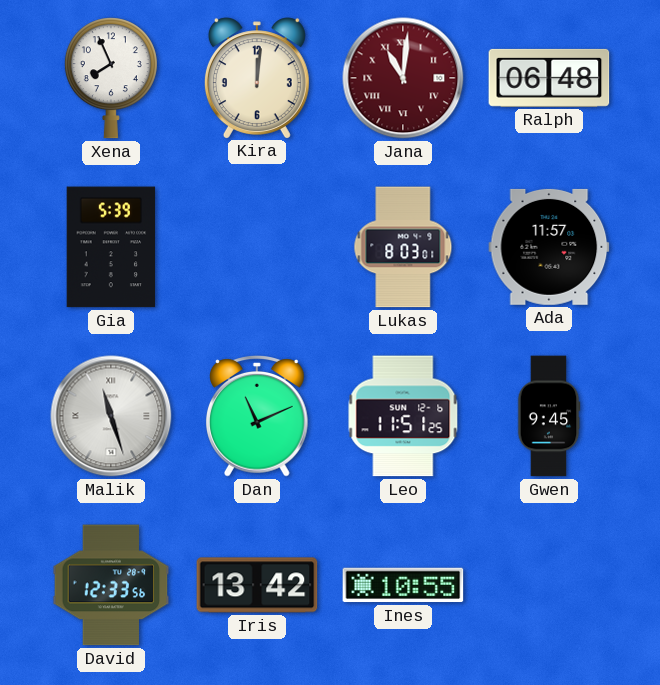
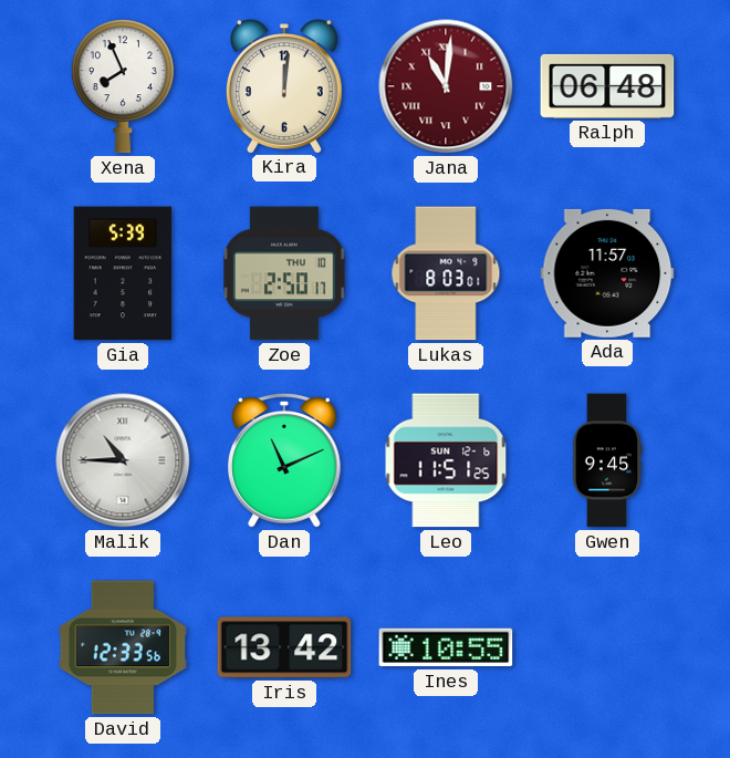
Zoe: none -> 2:50
Malik: 11:27 -> 10:45
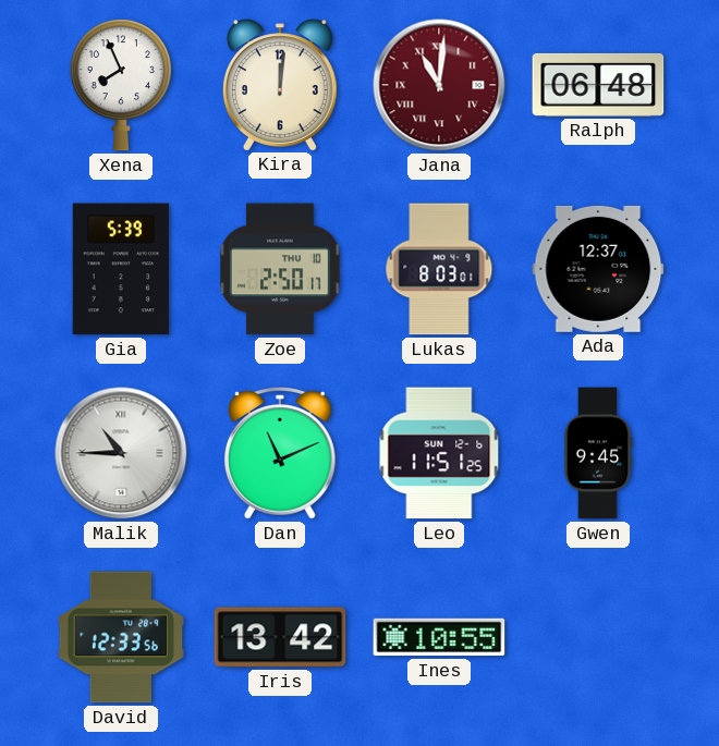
Ada: 11:57 -> 12:37
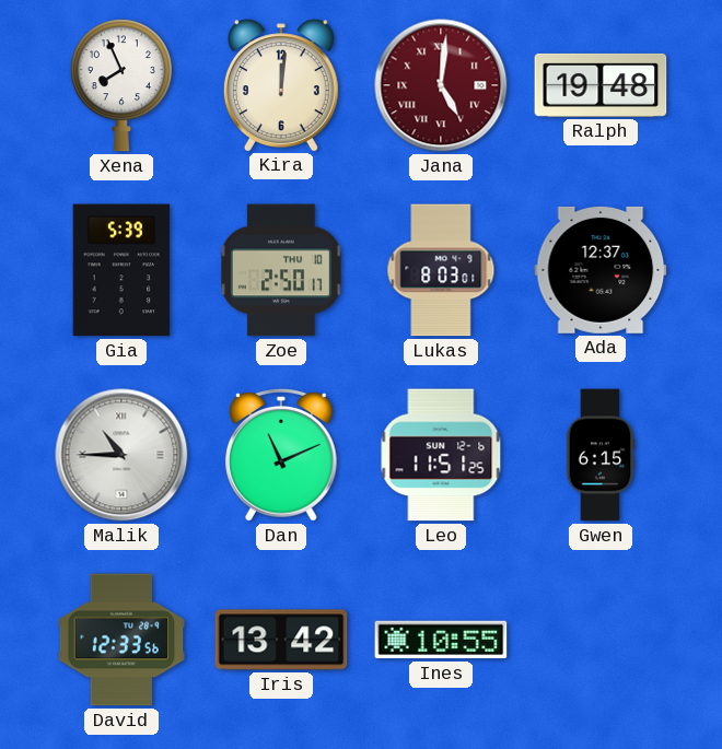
Jana: 11:01 -> 5:01
Ralph: 06:48 -> 19:48
Gwen: 9:45 -> 6:15
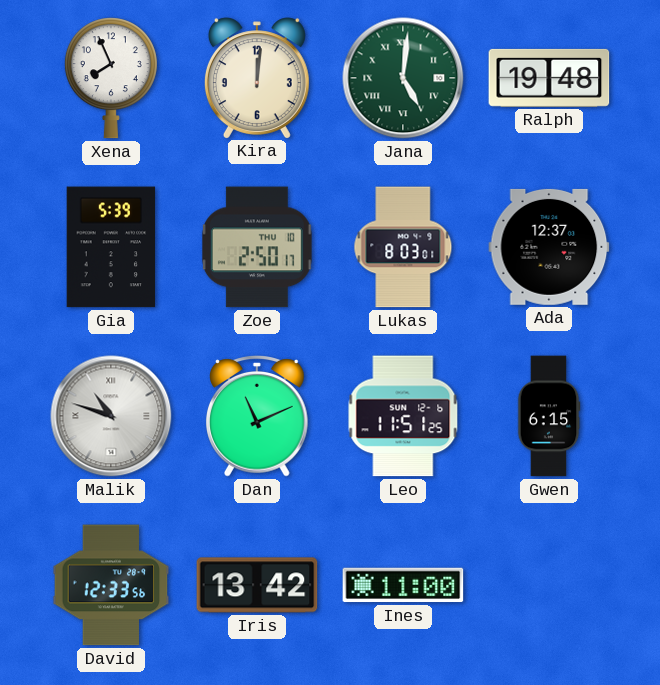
Jana dial: burgundy -> green
Malik: 10:45 -> 10:48
Ines: 10:55 -> 11:00
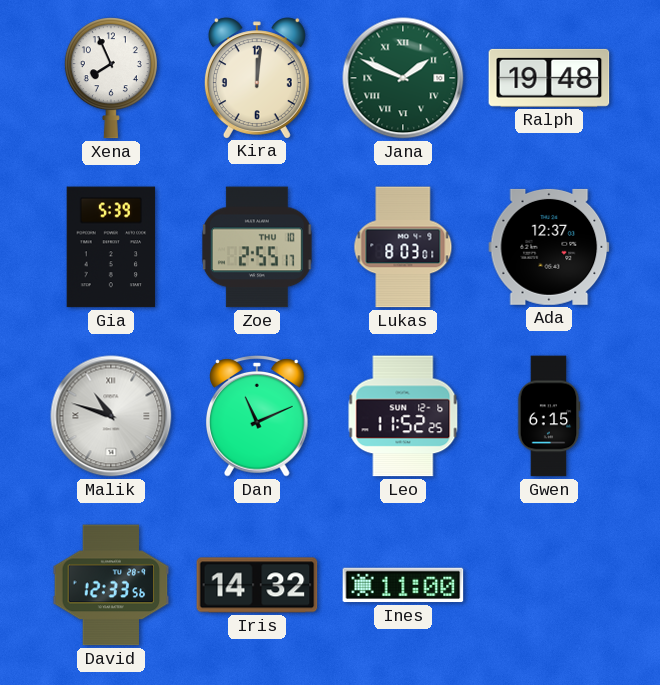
Jana: 5:01 -> 1:49
Zoe: 2:50 -> 2:55
Leo: 11:51 -> 11:52
Iris: 13:42 -> 14:32
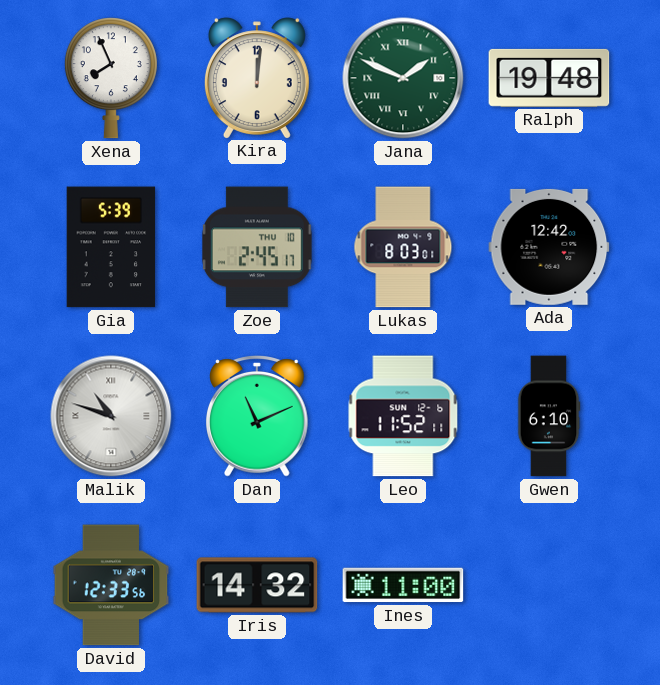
Zoe: 2:55 -> 2:45
Ada: 12:37 -> 12:42
Leo: 11:52:25 -> 11:52:11
Gwen: 6:15 -> 6:10
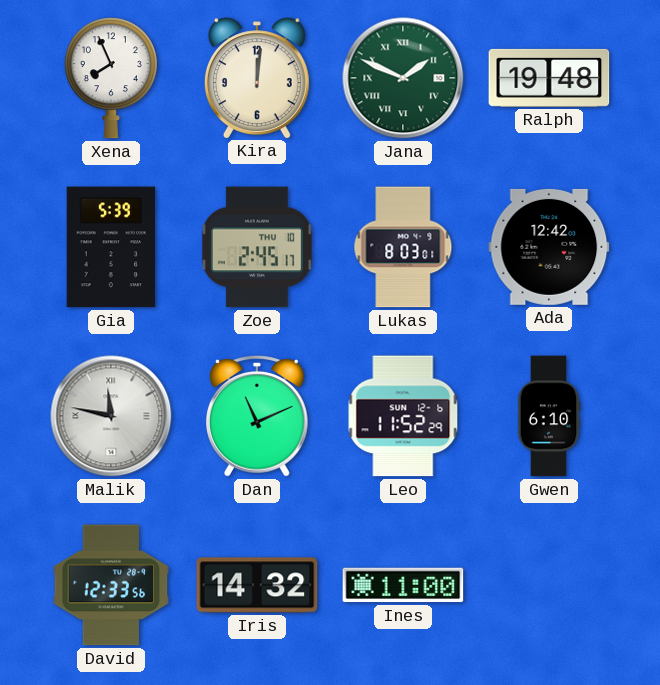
Malik: 10:48 -> 11:47
Leo: 11:52:11 -> 11:52:29
